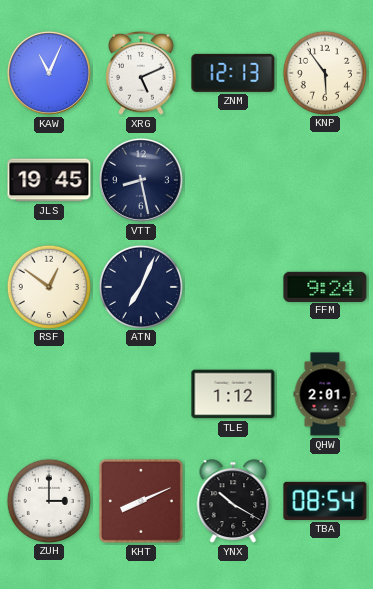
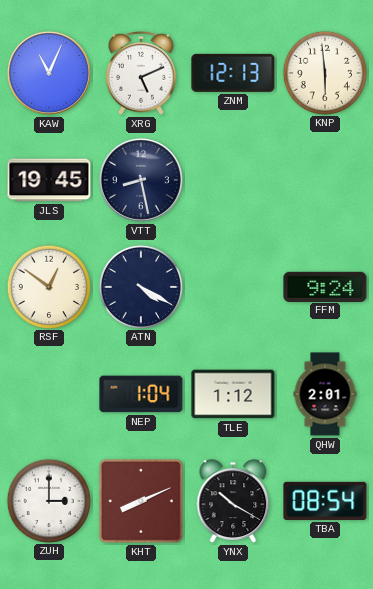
KNP: 5:54 -> 5:59
ATN: 7:04 -> 4:20
NEP: none -> 1:04
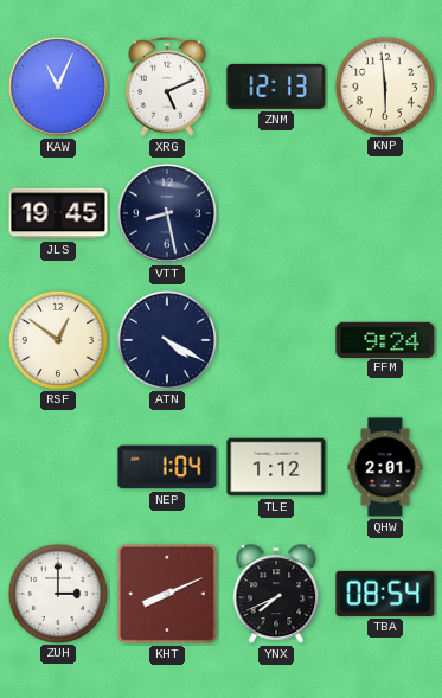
YNX: 10:20 -> 7:41
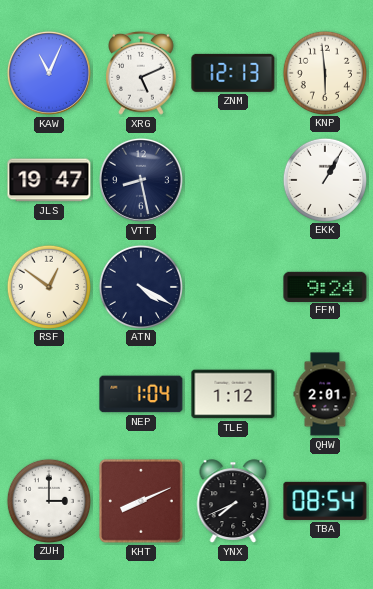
JLS: 19:45 -> 19:47
EKK: none -> 1:05
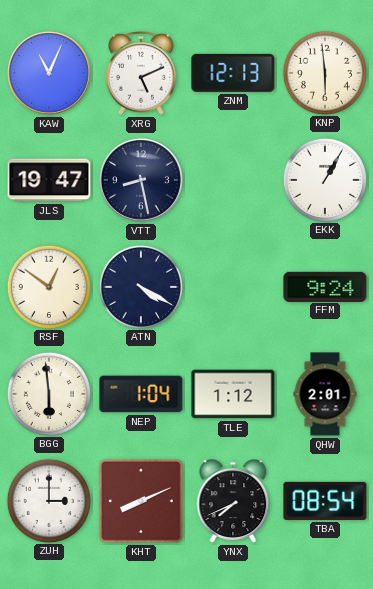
BGG: none -> 5:59
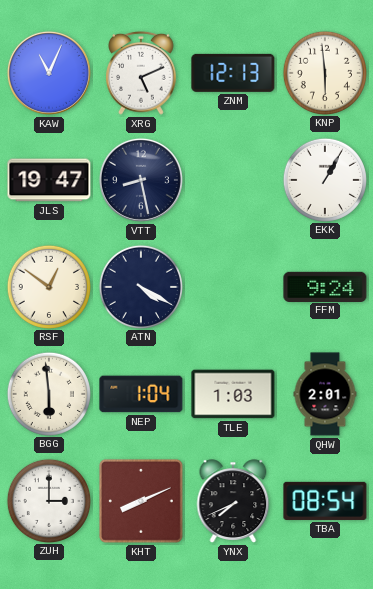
TLE: 1:12 -> 1:03
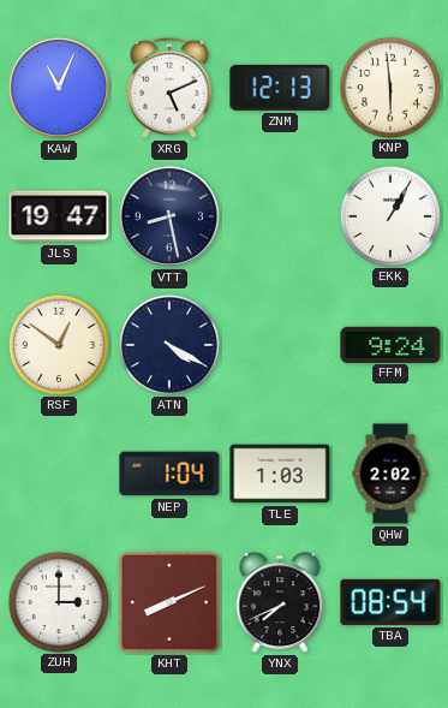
BGG: 5:59 -> none
QHW: 2:01 -> 2:02
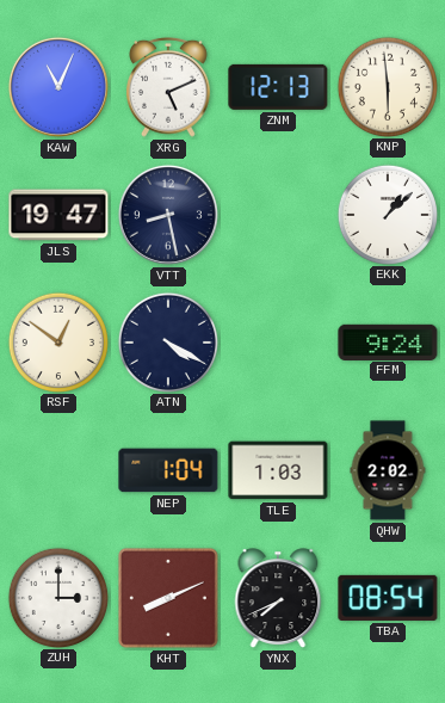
EKK: 1:05 -> 1:08
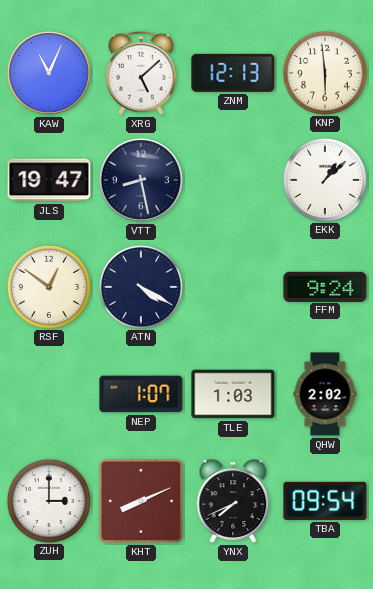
XRG: 5:11 -> 5:08
NEP: 1:04 -> 1:07
TBA: 08:54 -> 09:54
